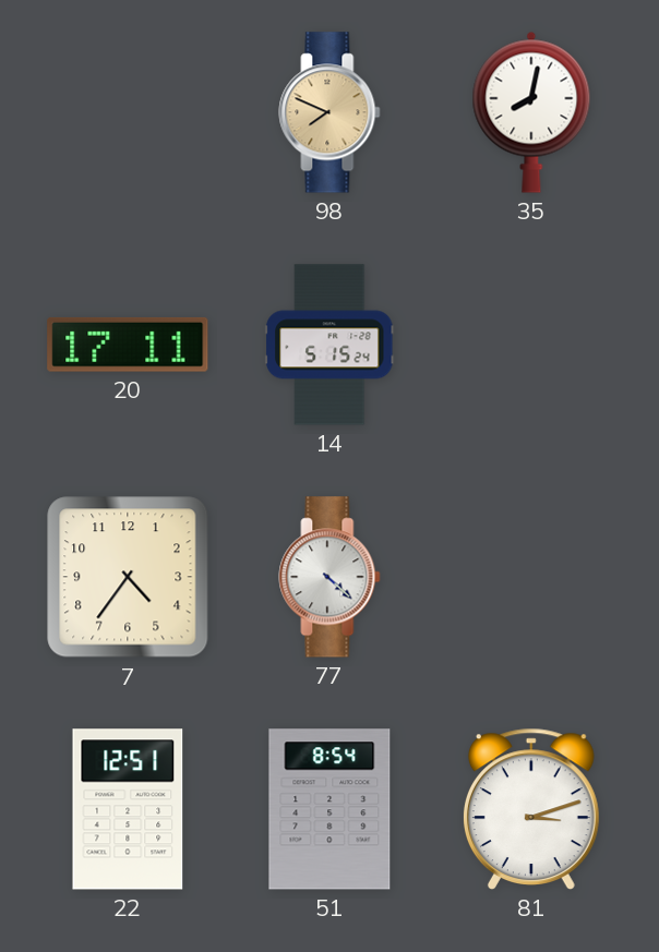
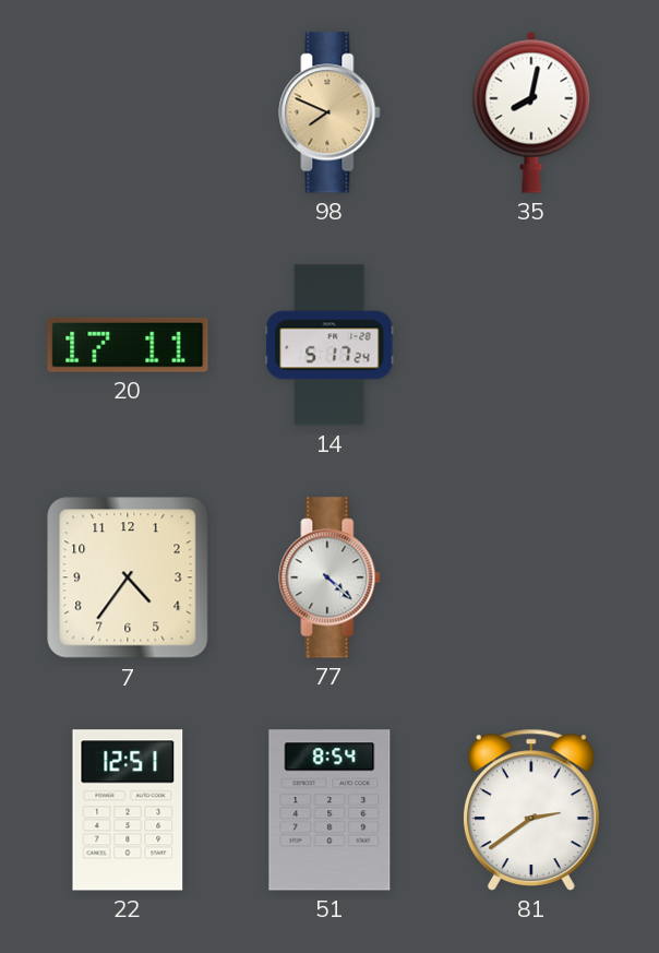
14: 5:15 -> 5:17
81: 3:12 -> 2:39
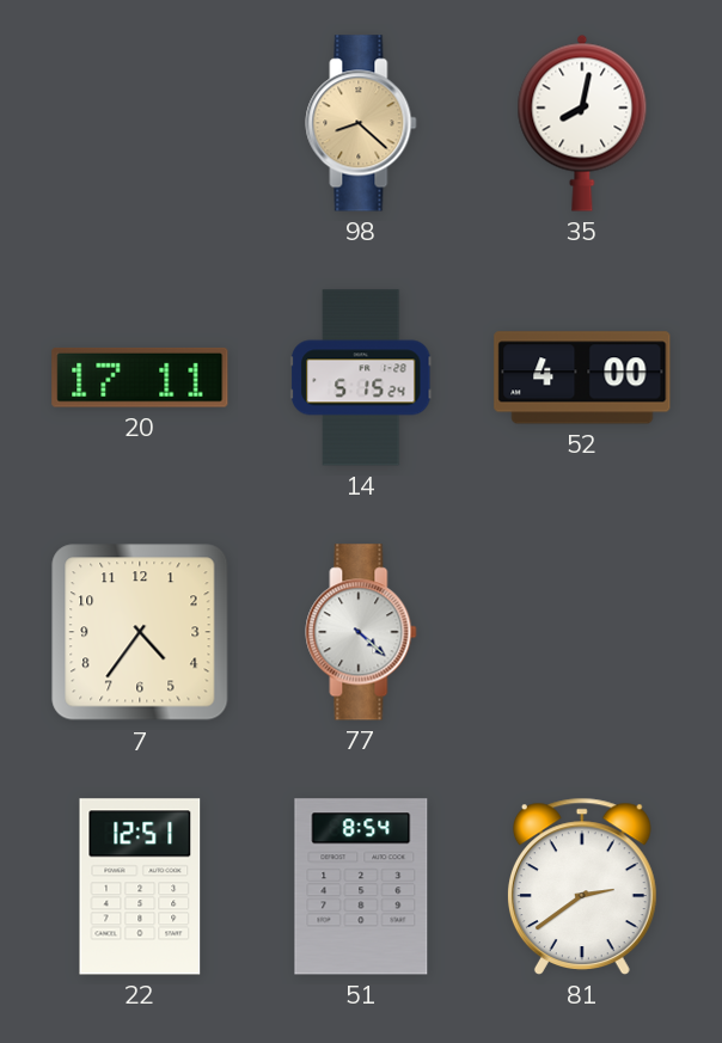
98: 7:49 -> 8:22
14: 5:17 -> 5:15
52: none -> 4:00
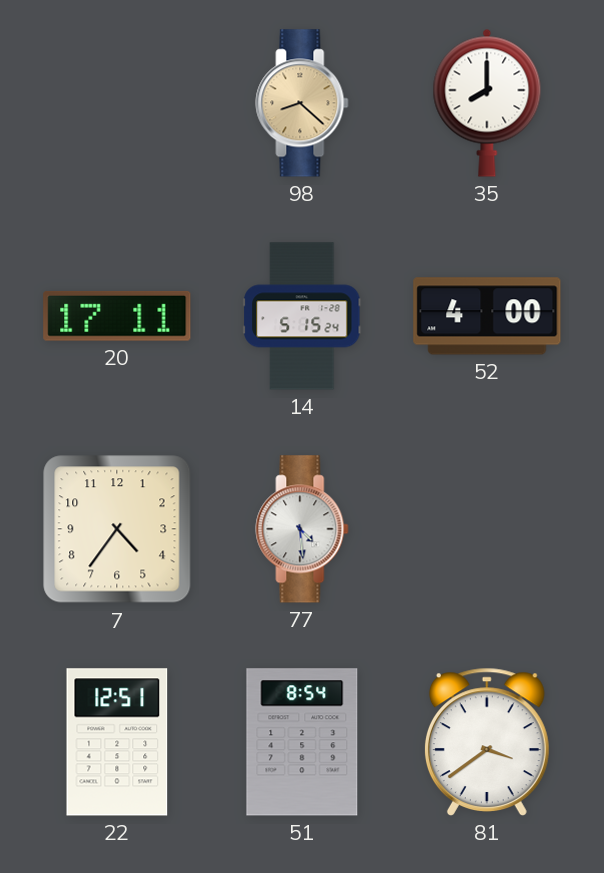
35: 8:02 -> 8:00
77: 4:22 -> 4:29
81: 2:39 -> 3:39
